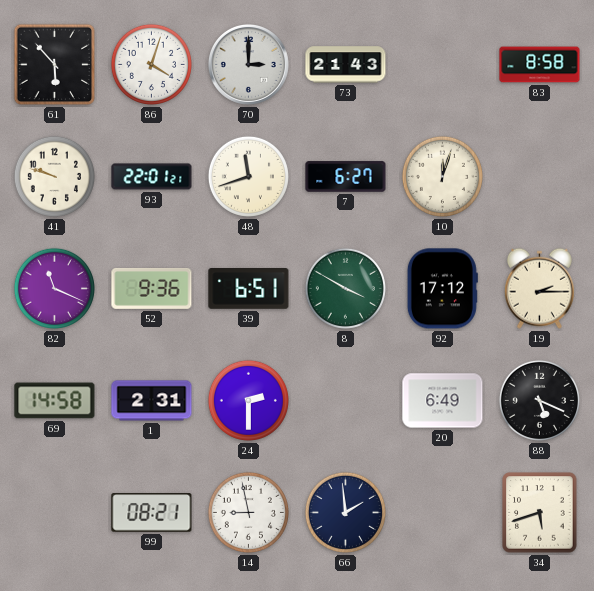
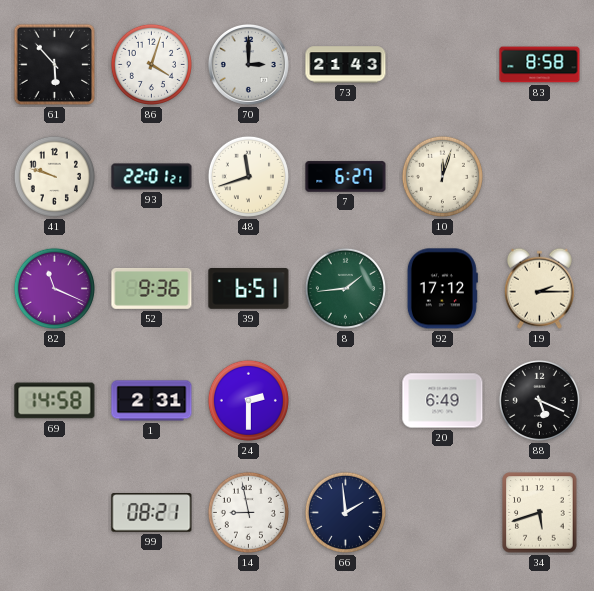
8: 3:50 -> 1:44
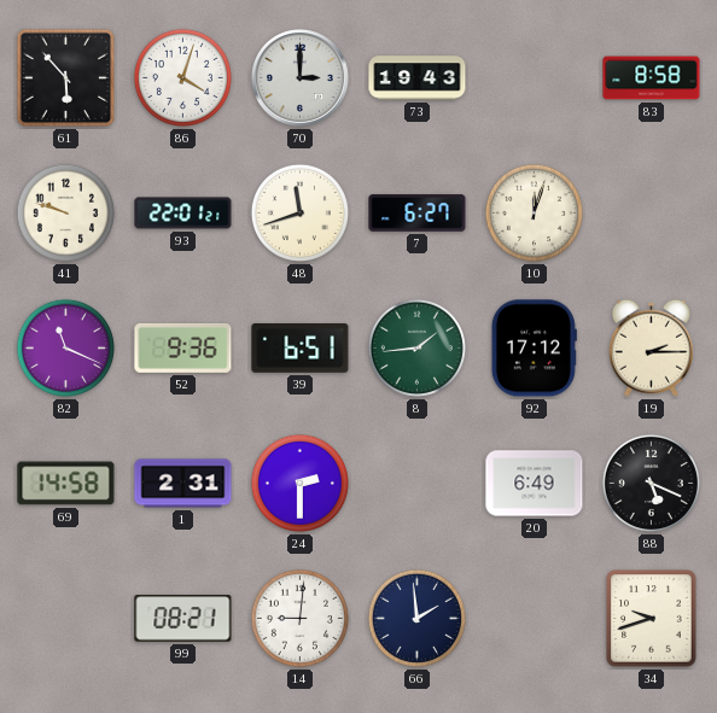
73: 21:43 -> 19:43
14: 8:58 -> 9:01
34: 5:42 -> 9:42
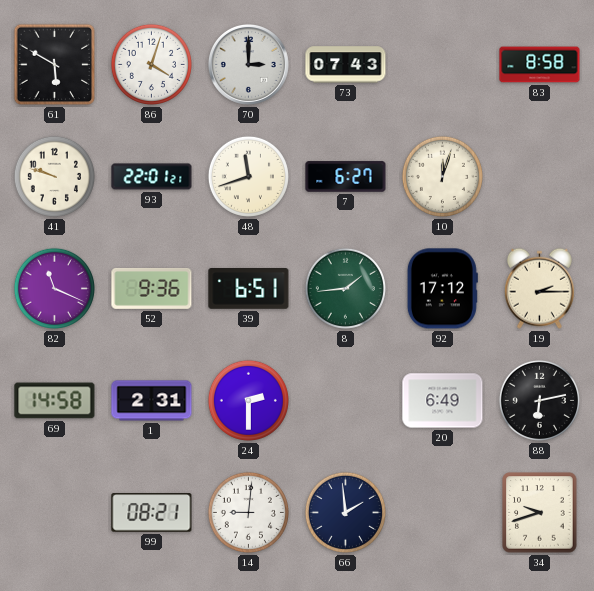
61: 5:53 -> 5:50
73: 19:43 -> 07:43
88: 5:19 -> 6:13
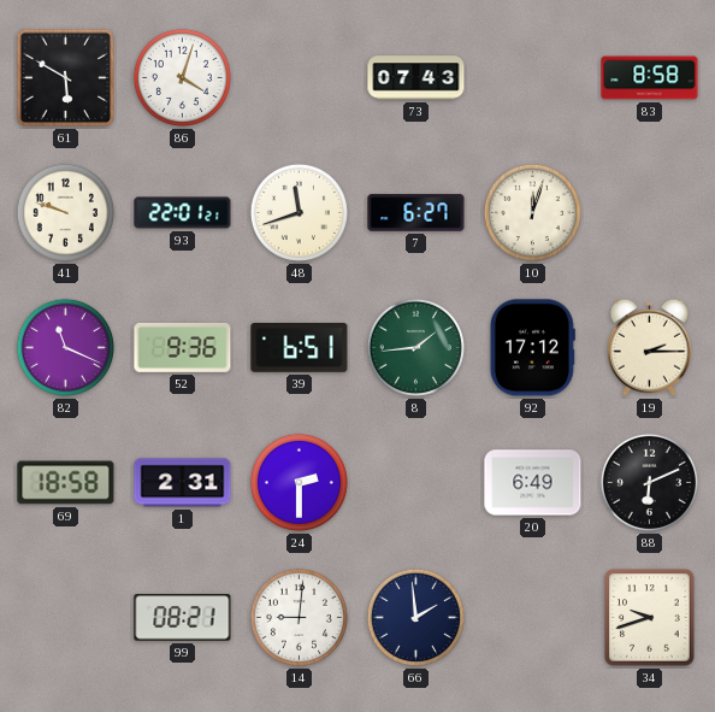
70: 3:00 -> none
69: 14:58 -> 18:58
88: 6:13 -> 6:11
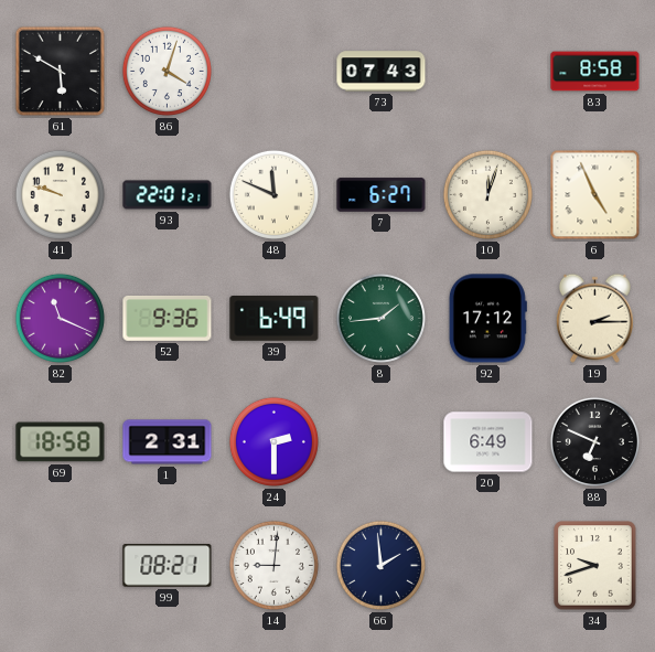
48: 11:42 -> 11:49
6: none -> 4:56
39: 6:51 -> 6:49
88: 6:11 -> 6:49
